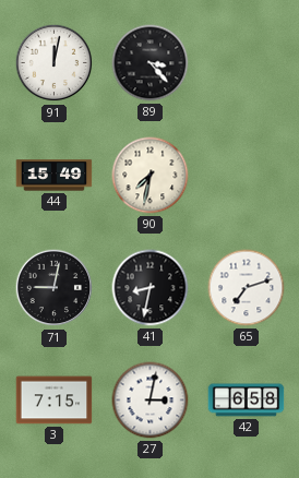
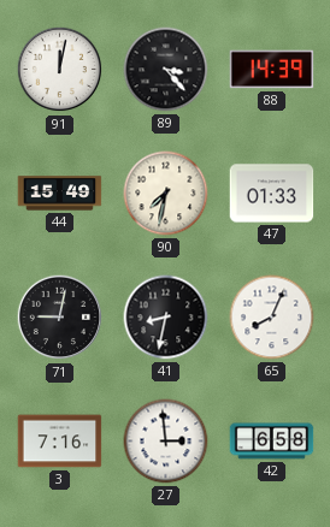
88: none -> 14:39
47: none -> 01:33
65: 7:12 -> 8:04
3: 7:15 -> 7:16
27: 3:02 -> 2:59
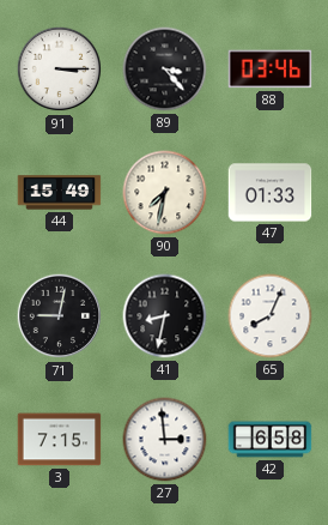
91: 12:02 -> 3:15
88: 14:39 -> 03:46
3: 7:16 -> 7:15
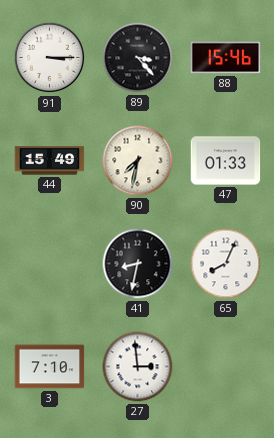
88: 03:46 -> 15:46
71: 9:02 -> none
3: 7:15 -> 7:10
42: 6:58 -> none
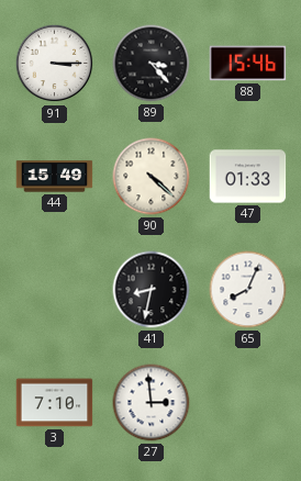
90: 7:32 -> 4:22
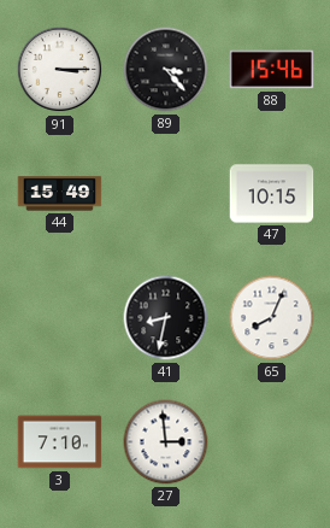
90: 4:22 -> none
47: 01:33 -> 10:15
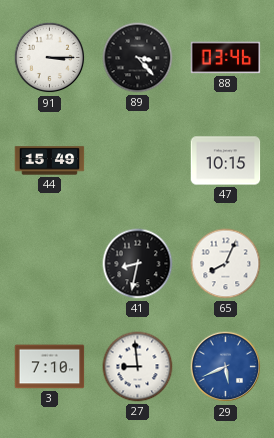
88: 15:46 -> 03:46
27: 2:59 -> 8:59
29: none -> 5:41
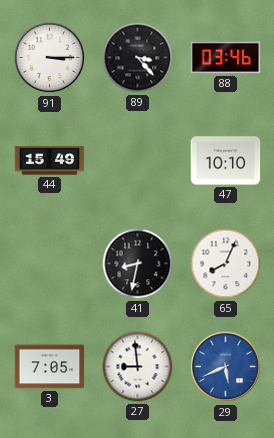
47: 10:15 -> 10:10
3: 7:10 -> 7:05
